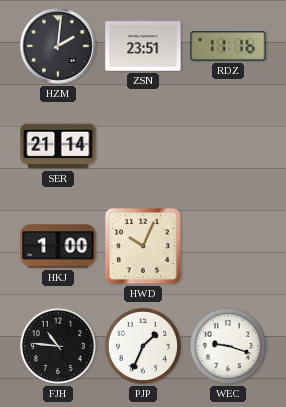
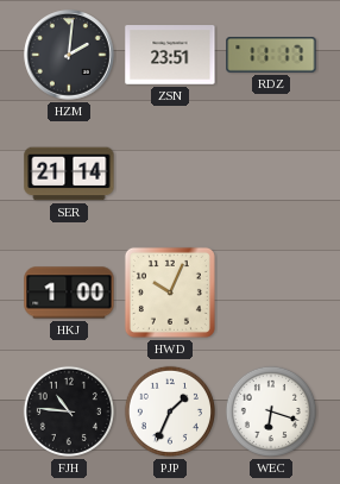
RDZ: 11:16 -> 11:17
WEC: 9:18 -> 6:18
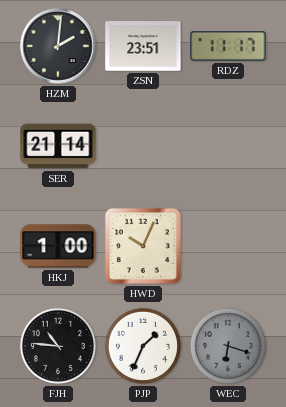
WEC dial: white -> grey
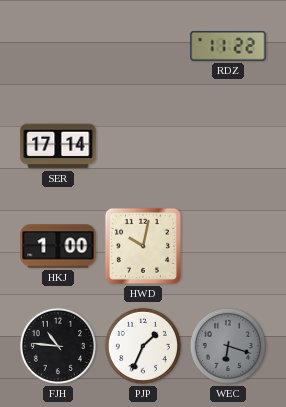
HZM: 2:01 -> none
ZSN: 23:51 -> none
RDZ: 11:17 -> 11:22
SER: 21:14 -> 17:14
HWD: 10:04 -> 10:02
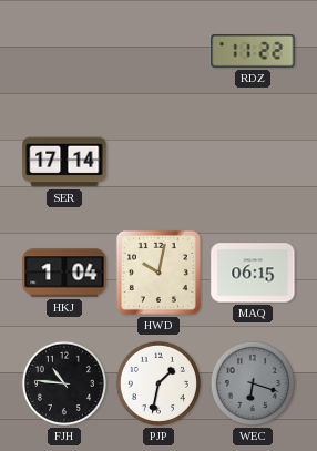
HKJ: 1:00 -> 1:04
MAQ: none -> 06:15
PJP: 1:34 -> 1:32
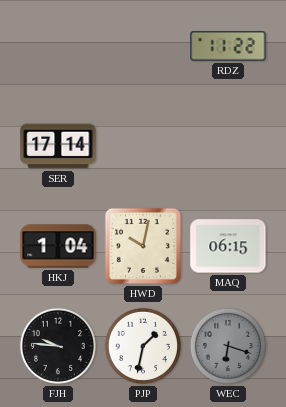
FJH: 10:46 -> 9:46
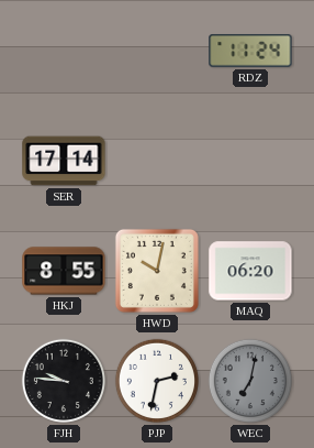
RDZ: 11:22 -> 11:24
HKJ: 1:04 -> 8:55
MAQ: 06:15 -> 06:20
PJP: 1:32 -> 2:32
WEC: 6:18 -> 7:02
